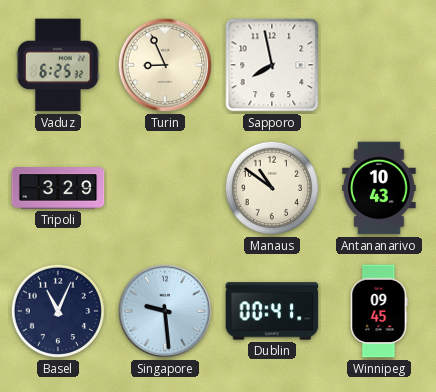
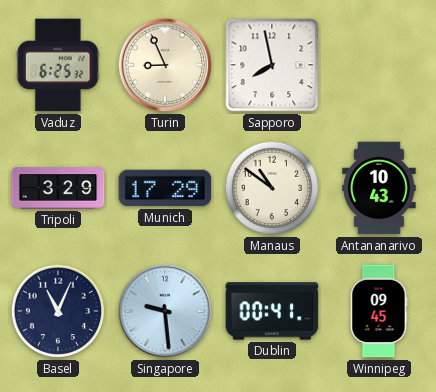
Munich: none -> 17:29
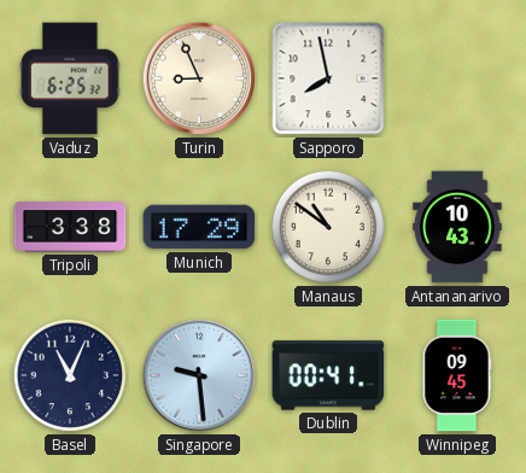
Tripoli: 3:29 -> 3:38
